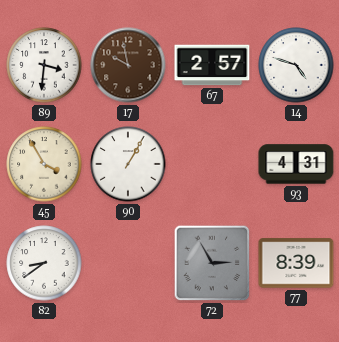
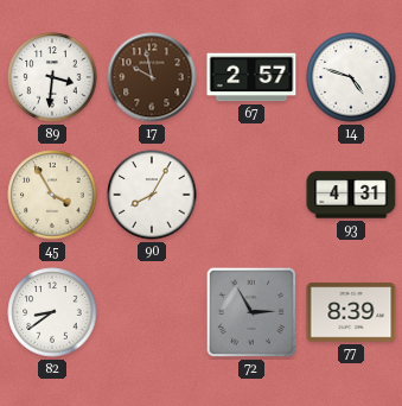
90: 1:05 -> 8:05
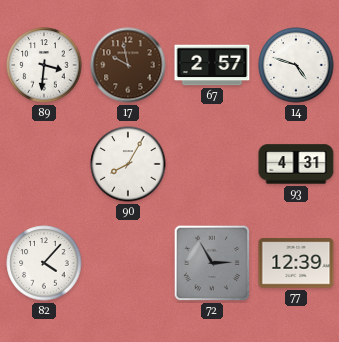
45: 3:55 -> none
82: 8:39 -> 4:07
77: 8:39 -> 12:39
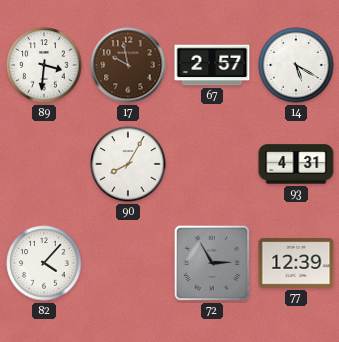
14: 4:48 -> 5:20
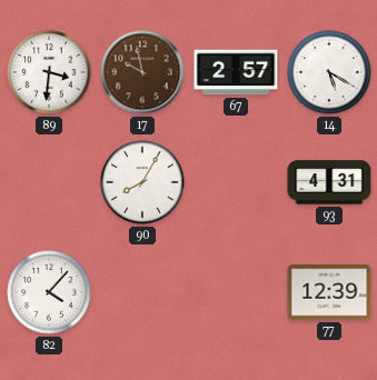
72: 2:55 -> none
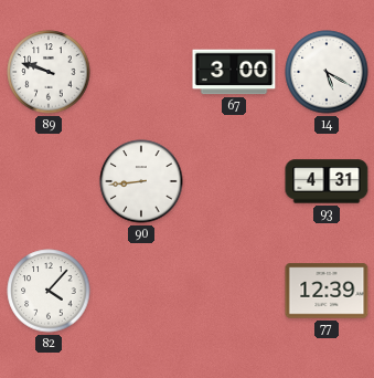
89: 3:31 -> 9:48
17: 9:58 -> none
67: 2:57 -> 3:00
90: 8:05 -> 8:44
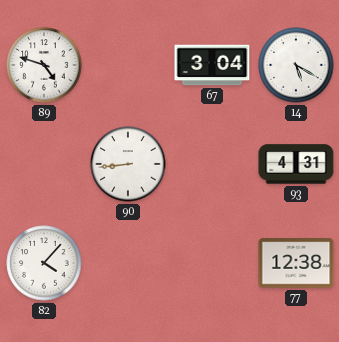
89: 9:48 -> 4:48
67: 3:00 -> 3:04
77: 12:39 -> 12:38
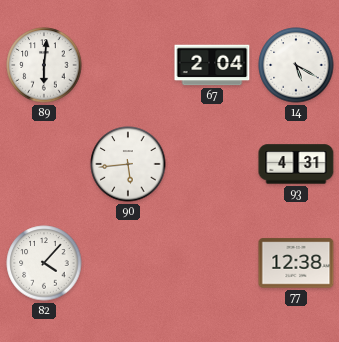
89: 4:48 -> 6:01
67: 3:04 -> 2:04
90: 8:44 -> 5:44
